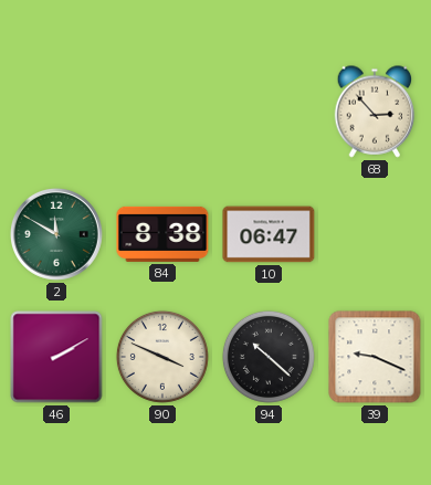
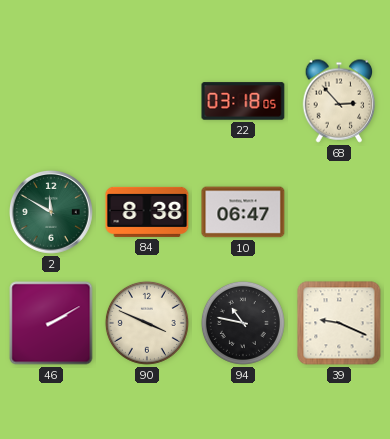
22: none -> 03:18
94: 10:22 -> 10:47
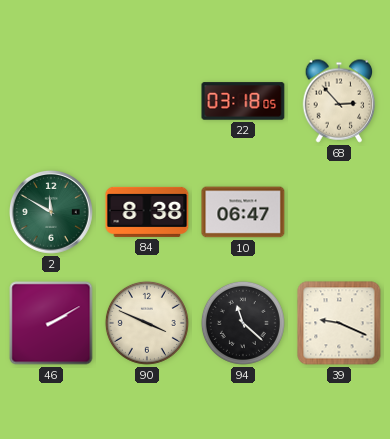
94: 10:47 -> 11:22
